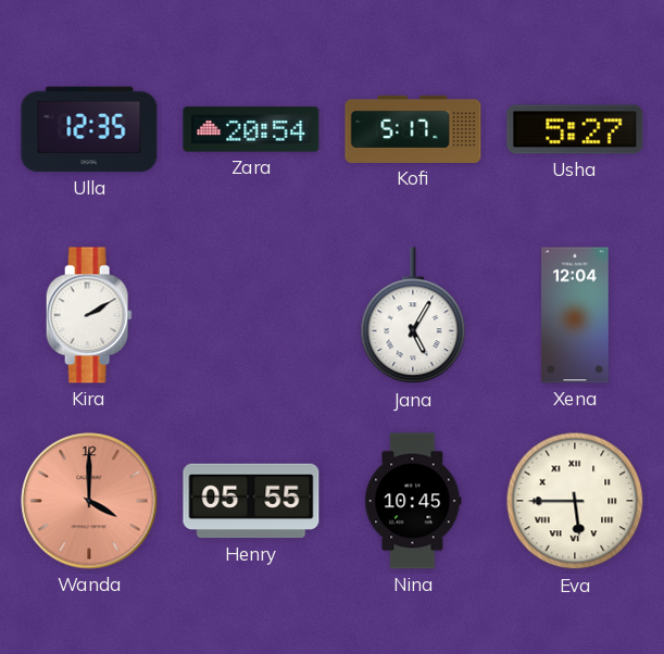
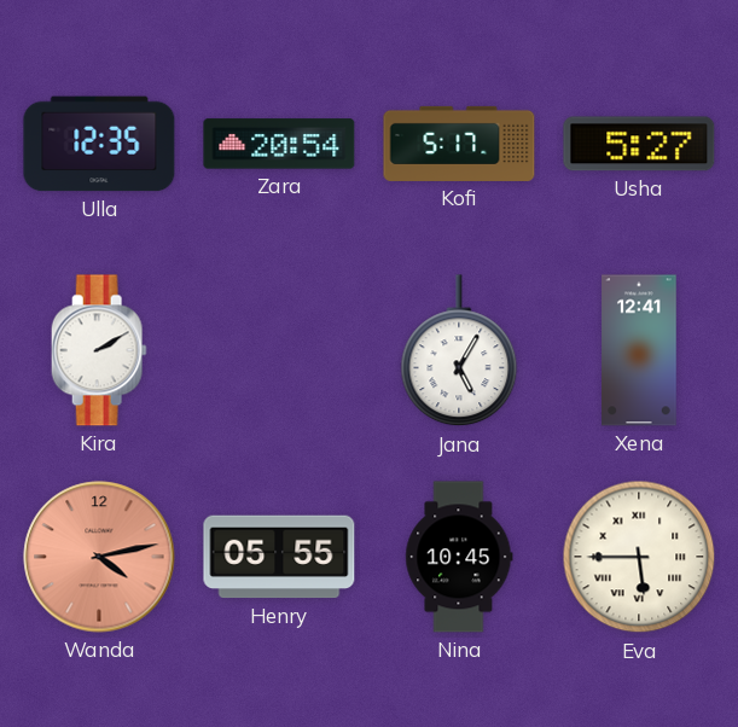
Xena: 12:04 -> 12:41
Wanda: 4:00 -> 4:13
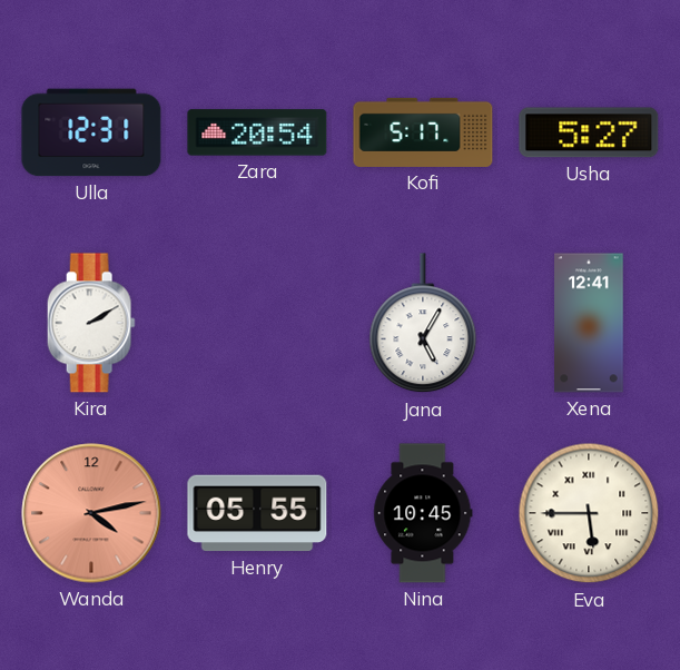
Ulla: 12:35 -> 12:31
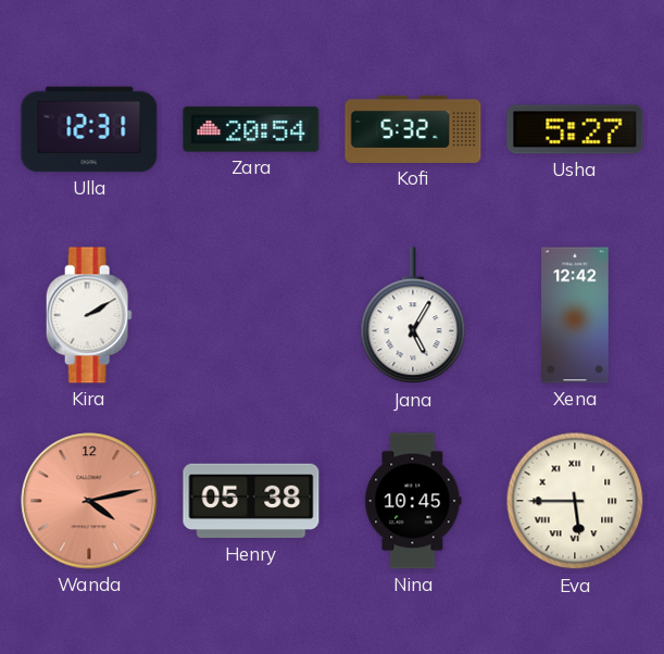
Kofi: 5:17 -> 5:32
Xena: 12:41 -> 12:42
Henry: 05:55 -> 05:38
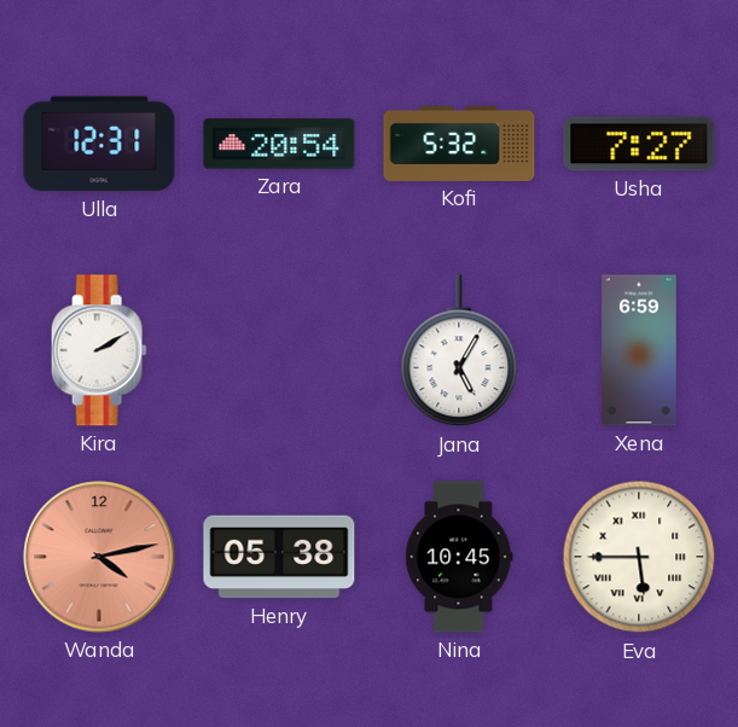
Usha: 5:27 -> 7:27
Xena: 12:42 -> 6:59
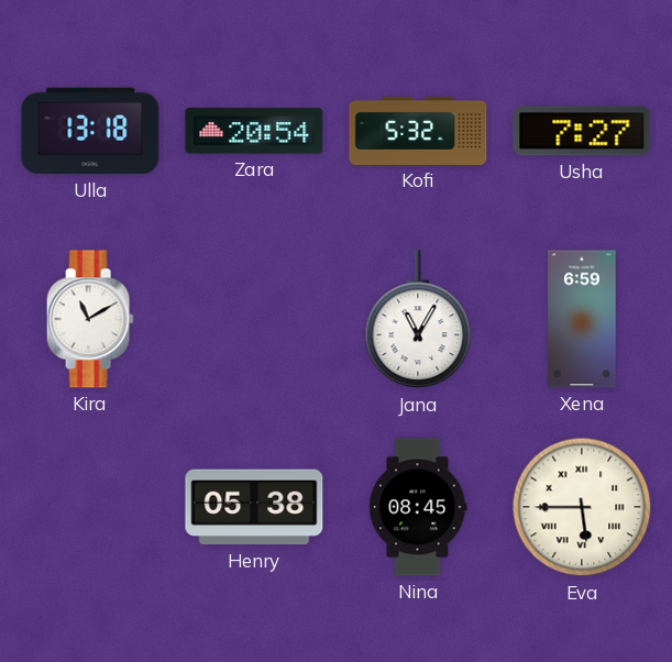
Ulla: 12:31 -> 13:18
Kira: 2:10 -> 11:10
Jana: 5:05 -> 11:05
Wanda: 4:13 -> none
Nina: 10:45 -> 08:45
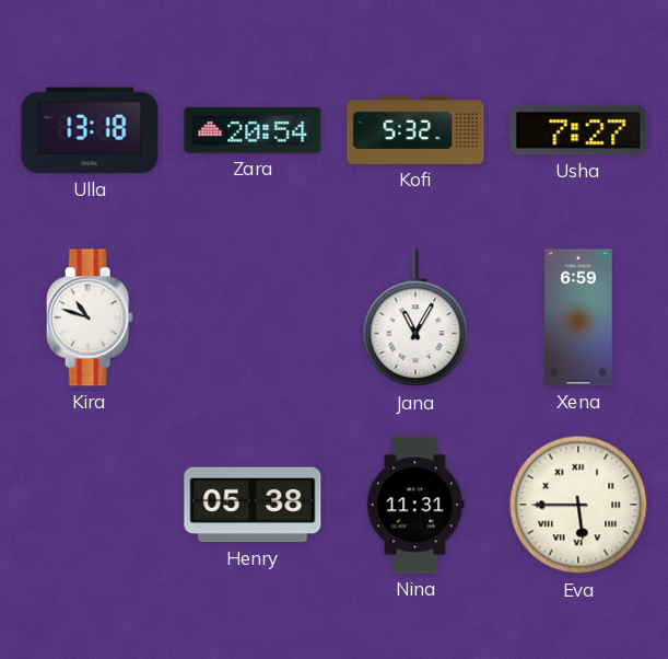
Kira: 11:10 -> 10:48
Nina: 08:45 -> 11:31
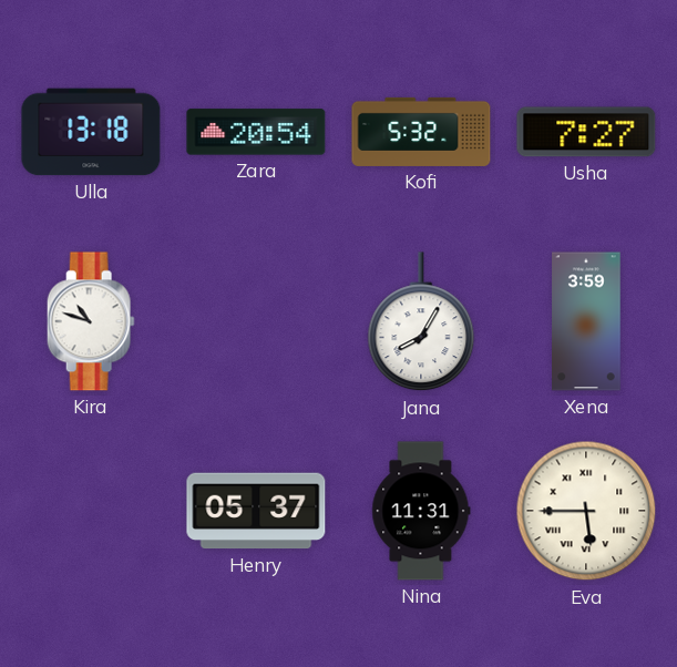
Jana: 11:05 -> 8:05
Xena: 6:59 -> 3:59
Henry: 05:38 -> 05:37
